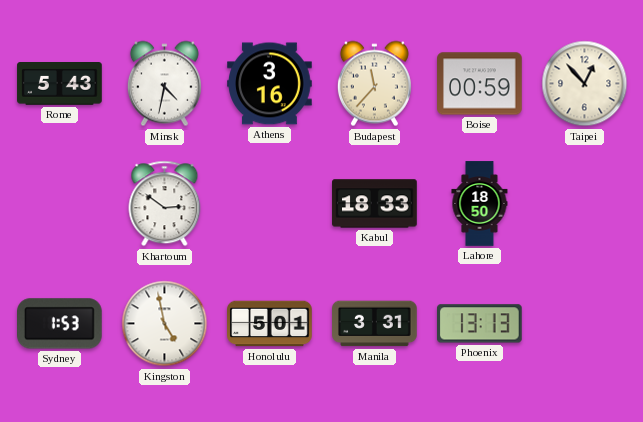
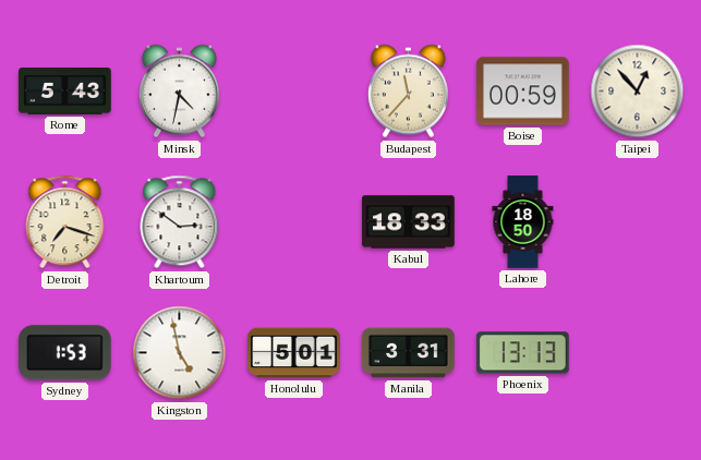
Athens: 3:16 -> none
Detroit: none -> 7:18
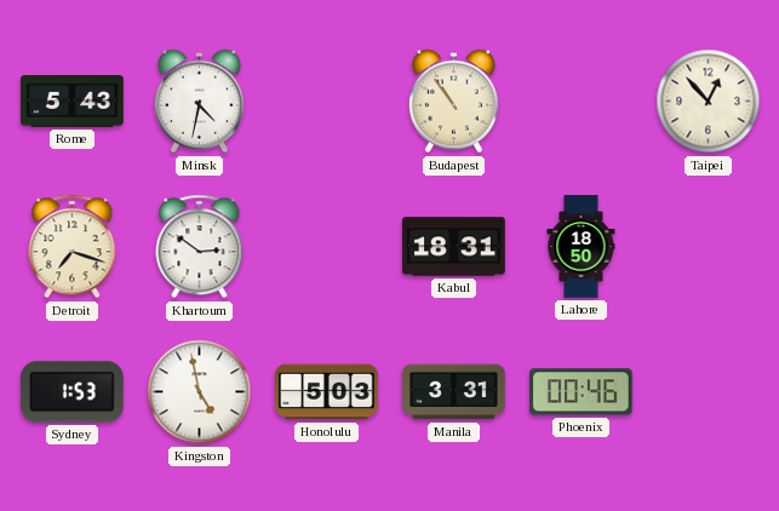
Budapest: 11:37 -> 10:54
Boise: 00:59 -> none
Kabul: 18:33 -> 18:31
Honolulu: 5:01 -> 5:03
Phoenix: 13:13 -> 00:46
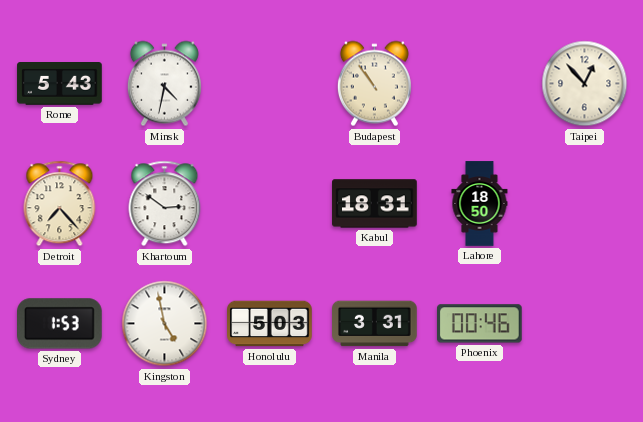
Detroit: 7:18 -> 7:23
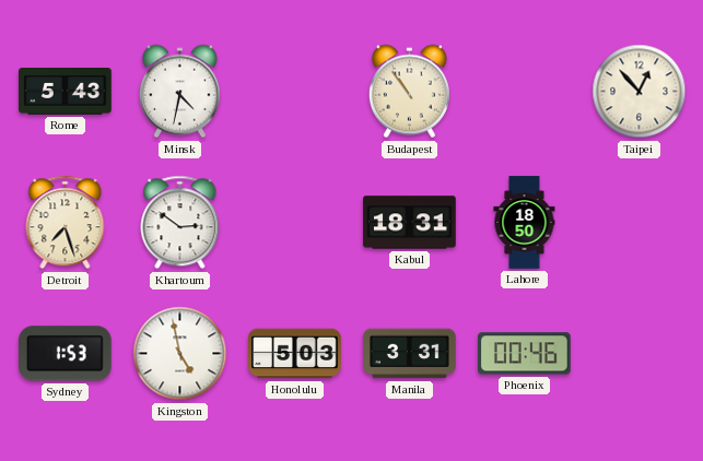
Detroit: 7:23 -> 7:27
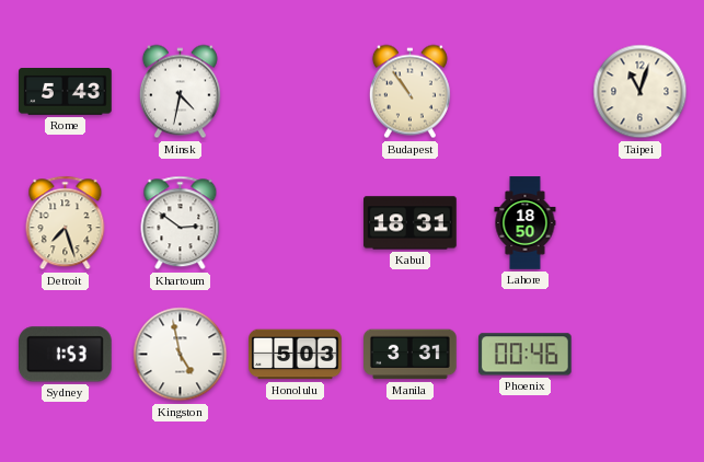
Taipei: 12:53 -> 11:03
